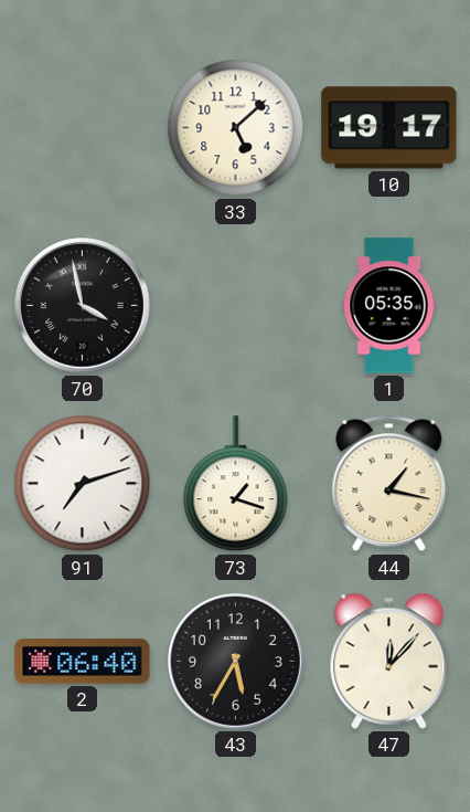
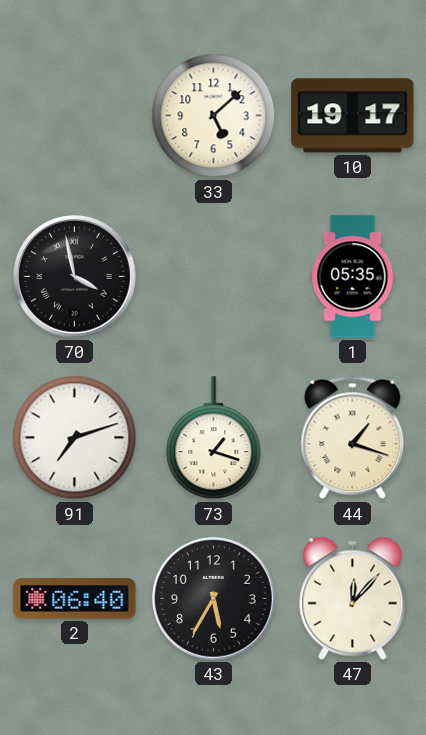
44: 1:17 -> 1:18
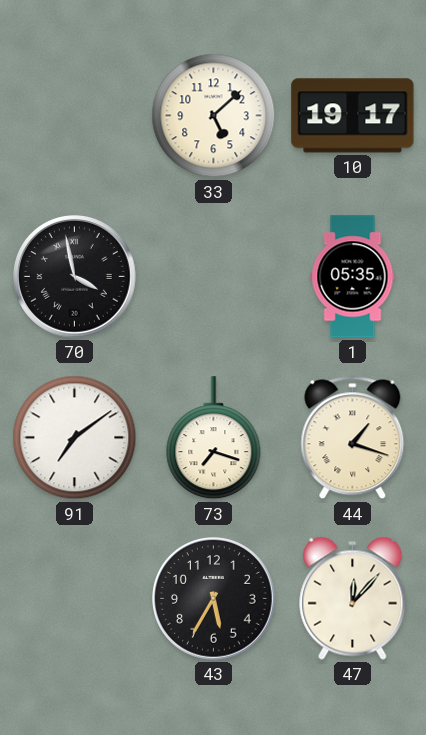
91: 7:12 -> 7:09
73: 1:18 -> 7:18
2: 06:40 -> none
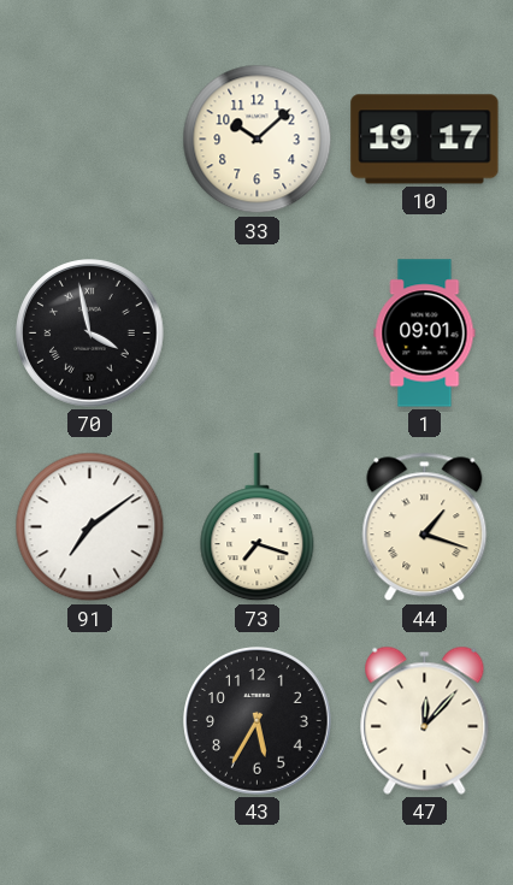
33: 5:08 -> 10:08
1: 05:35 -> 09:01
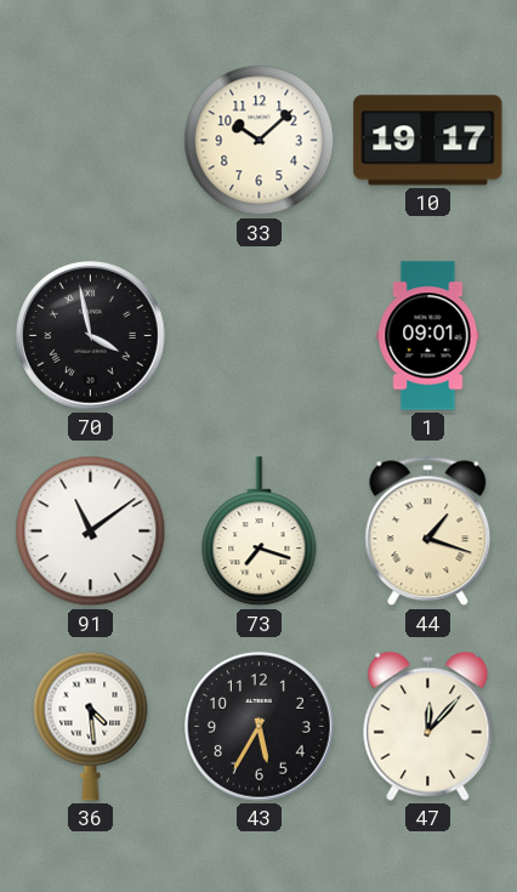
91: 7:09 -> 11:09
36: none -> 4:29
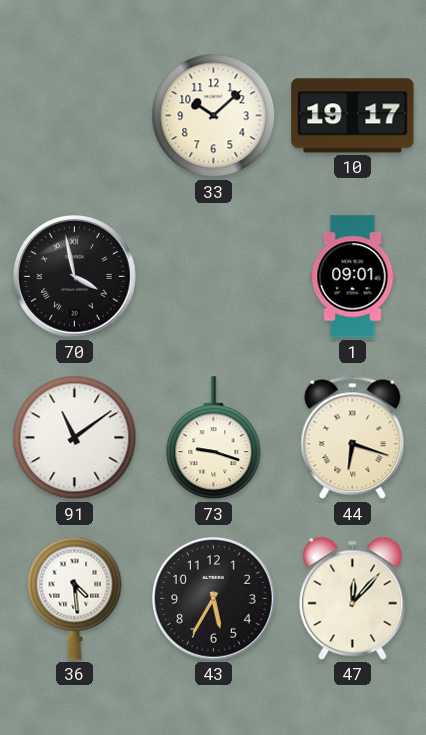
73: 7:18 -> 9:18
44: 1:18 -> 6:18
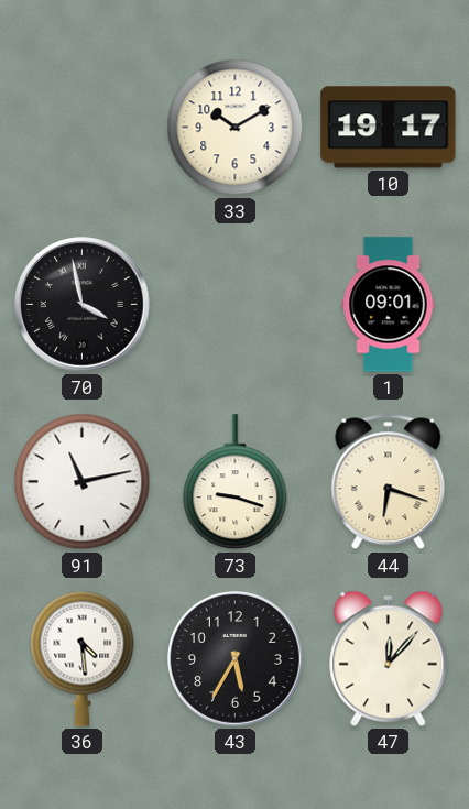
33: 10:08 -> 10:10
91: 11:09 -> 11:13
